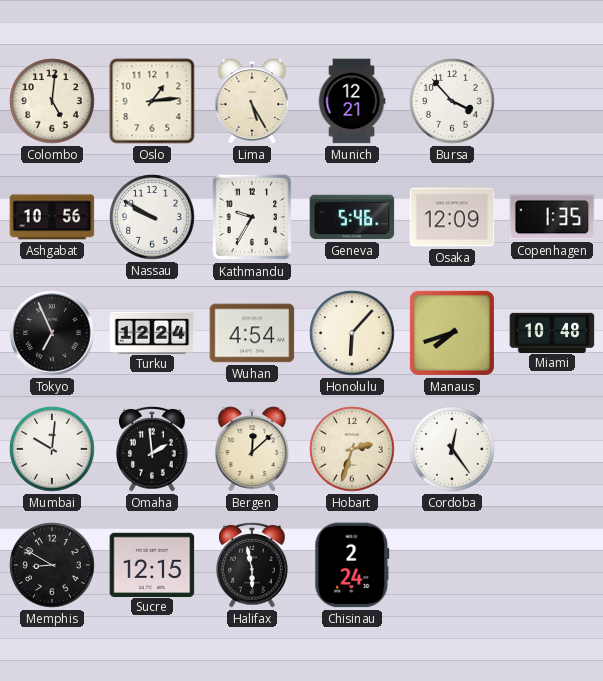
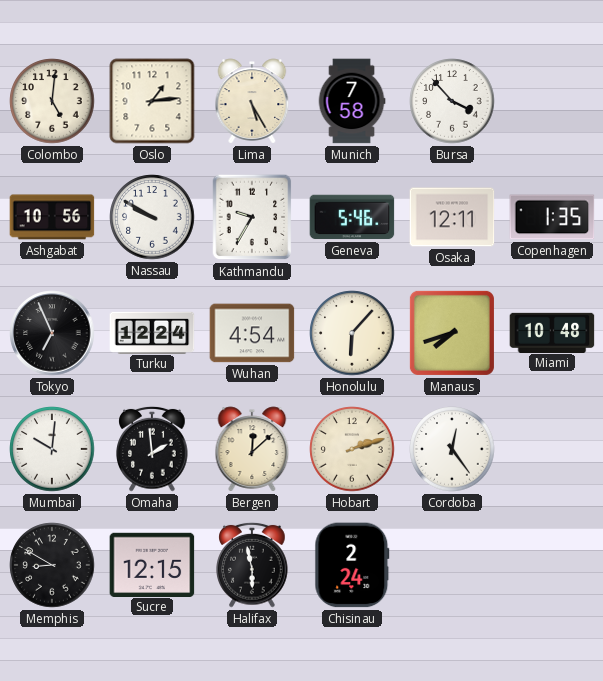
Munich: 12:21 -> 7:58
Osaka: 12:09 -> 12:11
Hobart: 2:33 -> 2:12
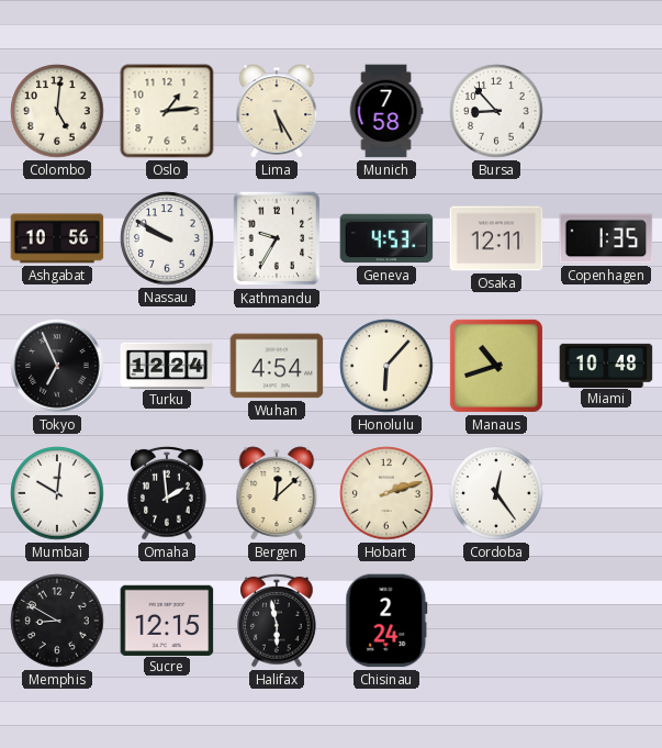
Bursa: 3:53 -> 8:53
Geneva: 5:46 -> 4:53
Manaus: 7:42 -> 10:42
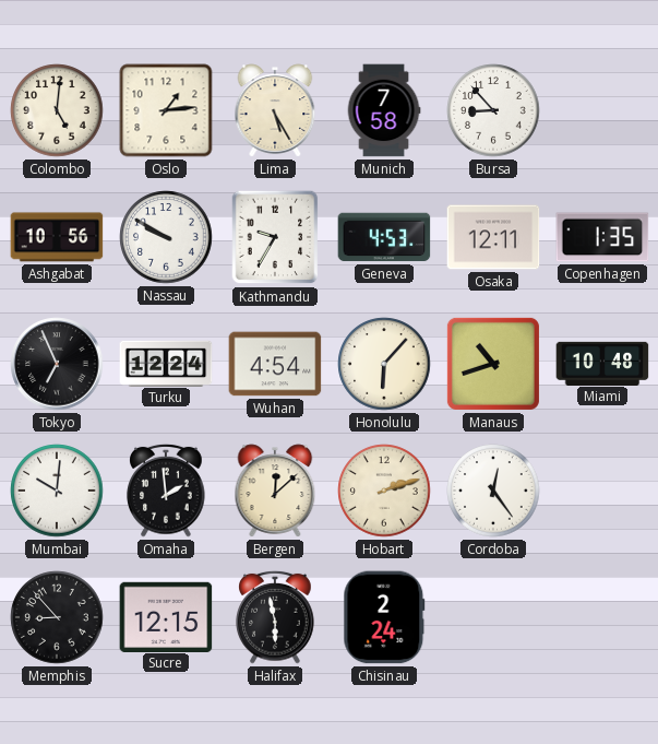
Memphis: 8:50 -> 8:53
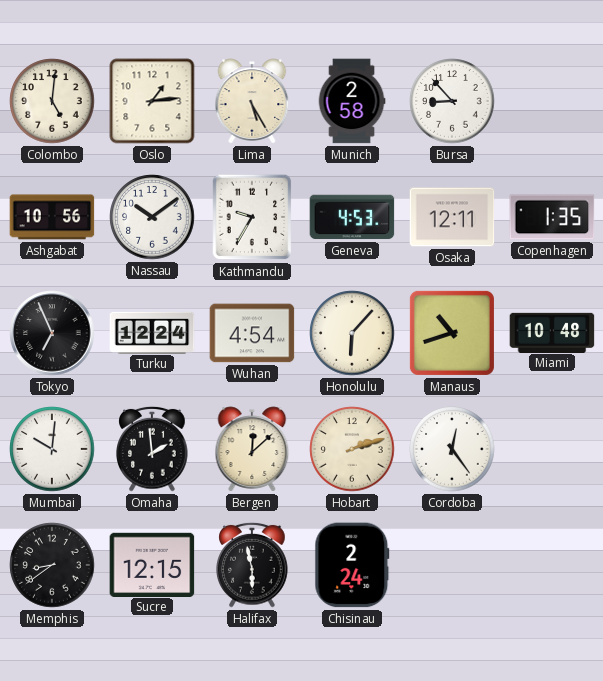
Munich: 7:58 -> 2:58
Nassau: 9:50 -> 10:09
Memphis: 8:53 -> 8:39
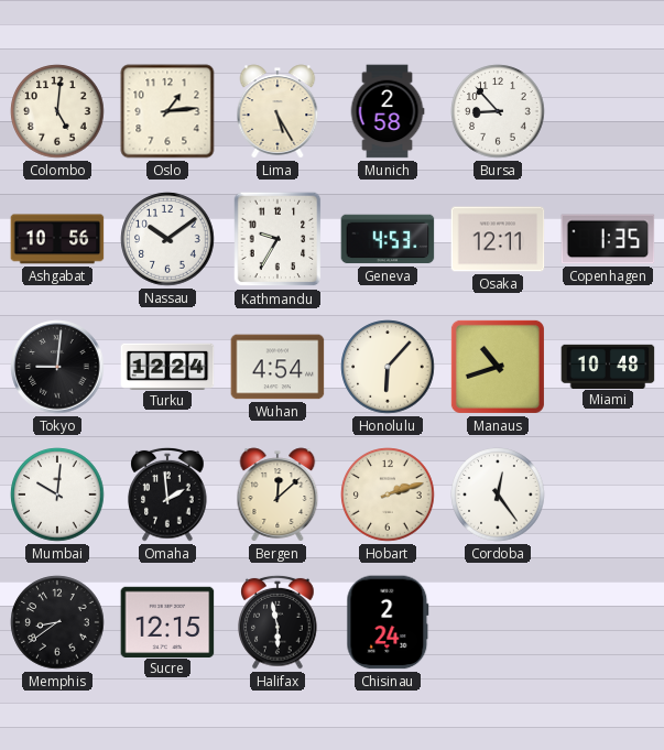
Tokyo: 6:56 -> 9:01
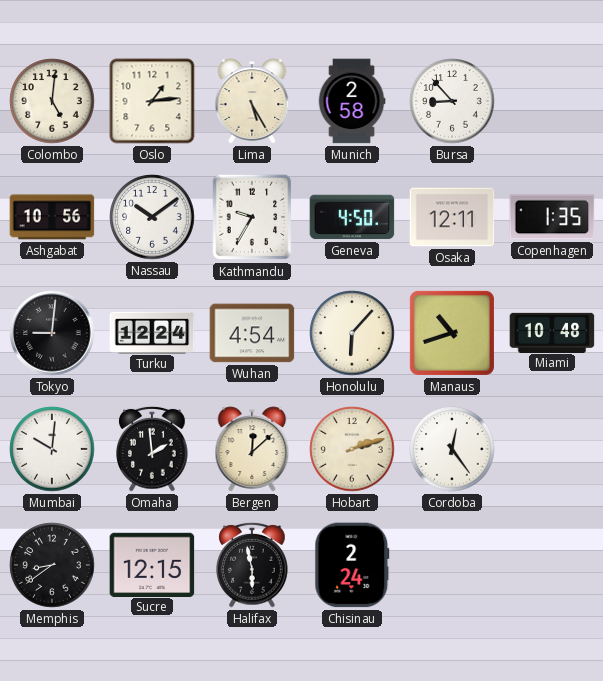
Geneva: 4:53 -> 4:50
